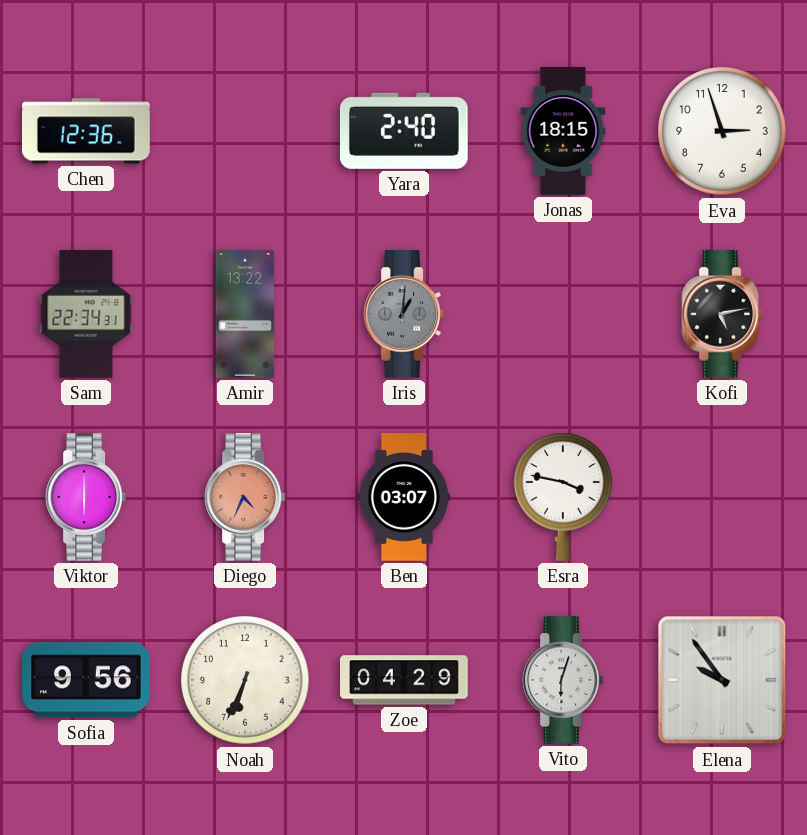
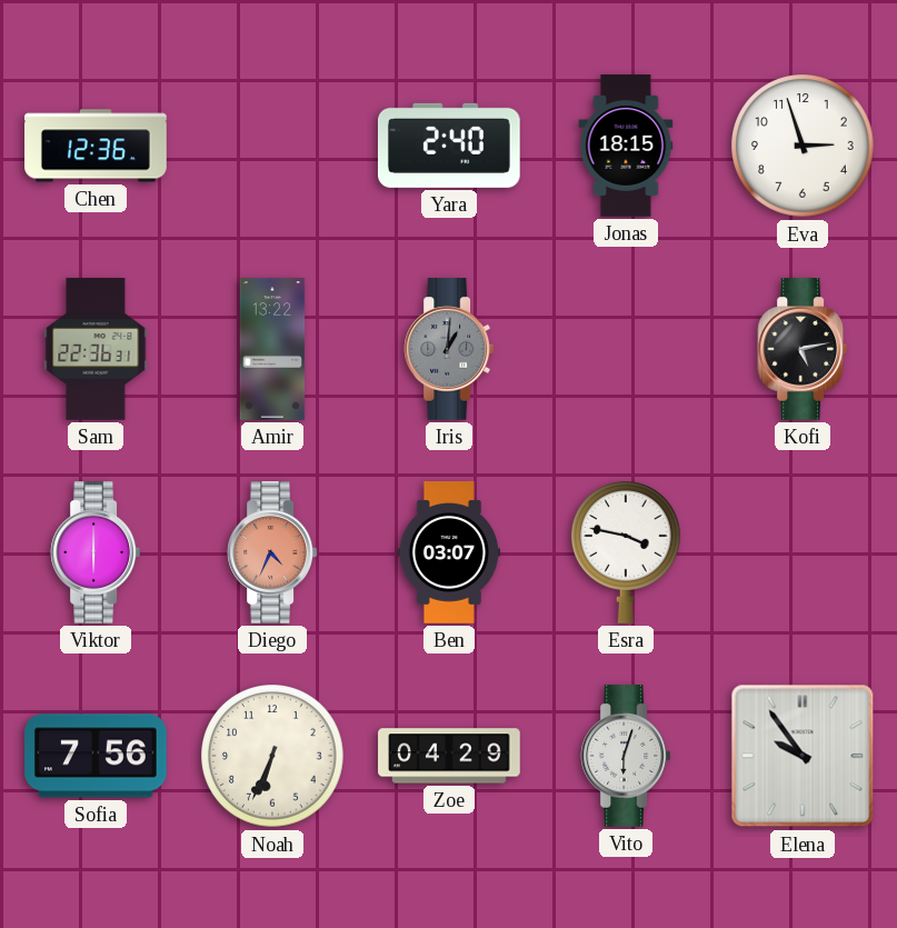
Sam: 22:34 -> 22:36
Sofia: 9:56 -> 7:56
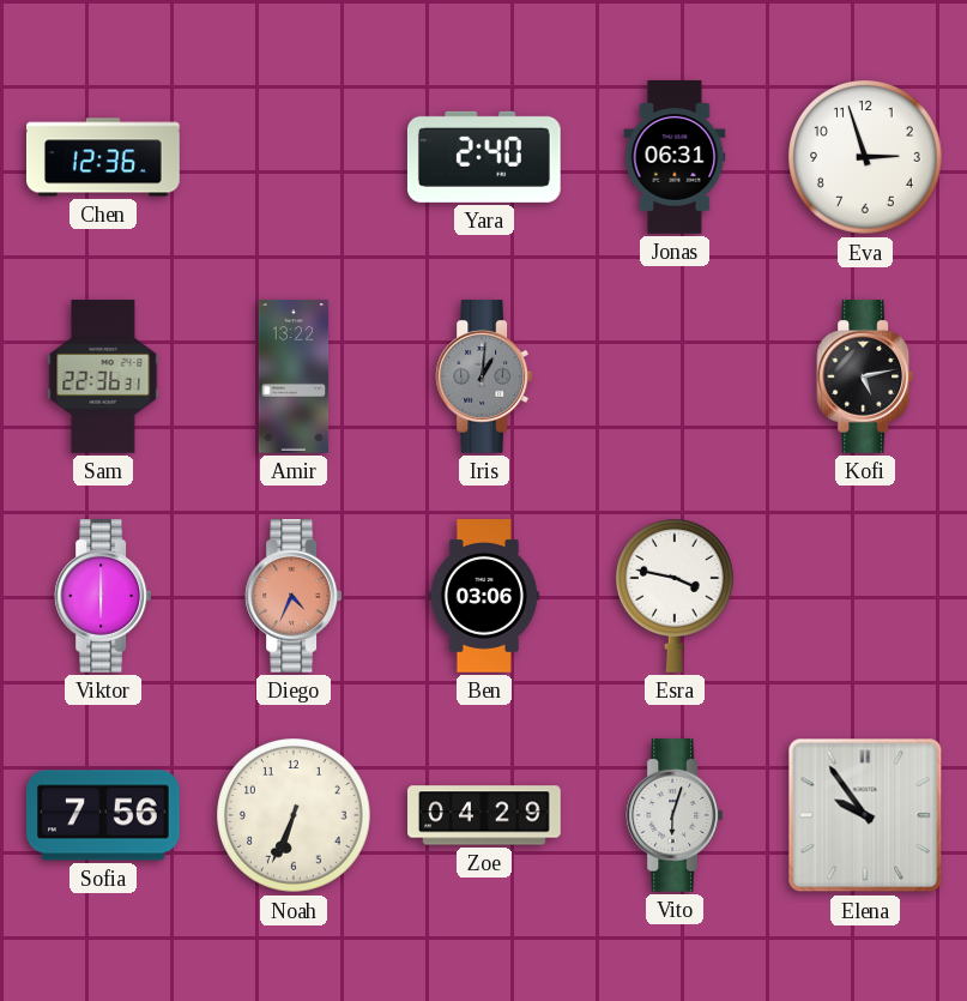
Jonas: 18:15 -> 06:31
Ben: 03:07 -> 03:06
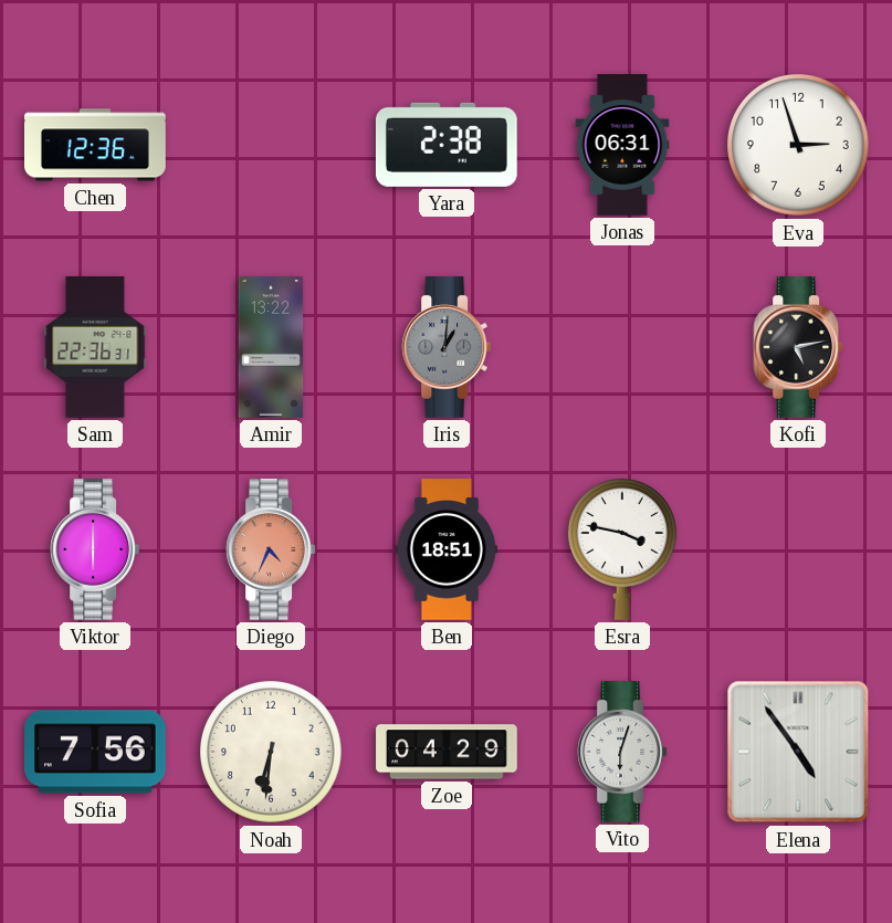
Yara: 2:40 -> 2:38
Ben: 03:06 -> 18:51
Noah: 6:34 -> 6:31
Elena: 9:54 -> 4:54
